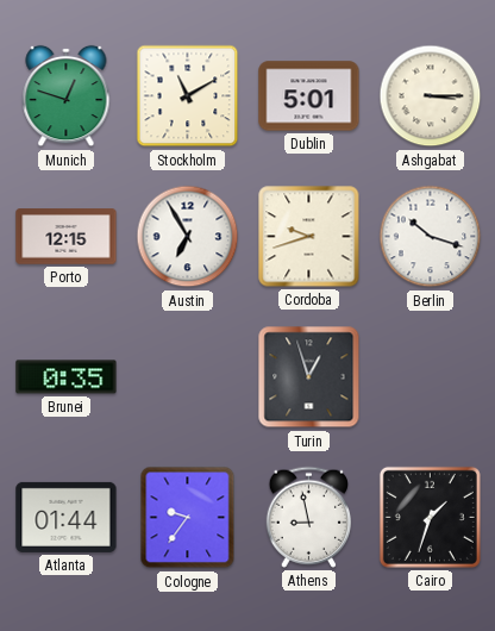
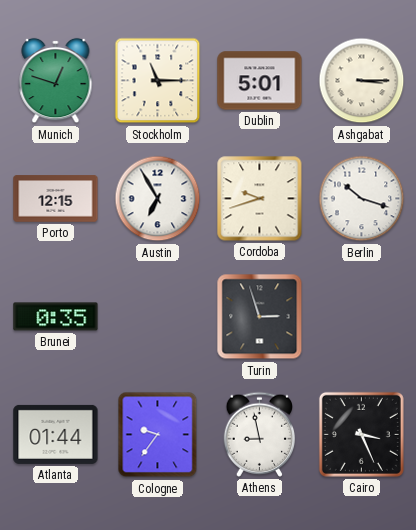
Stockholm: 11:10 -> 11:15
Turin: 12:57 -> 2:57
Cairo: 1:33 -> 3:26
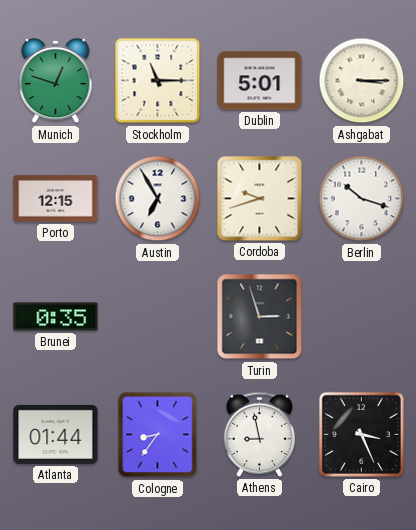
Cologne: 9:36 -> 8:36
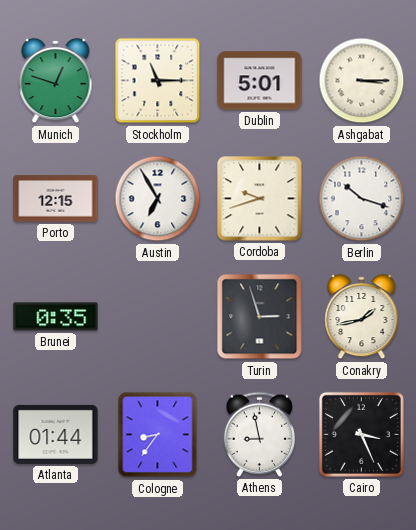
Conakry: none -> 1:43
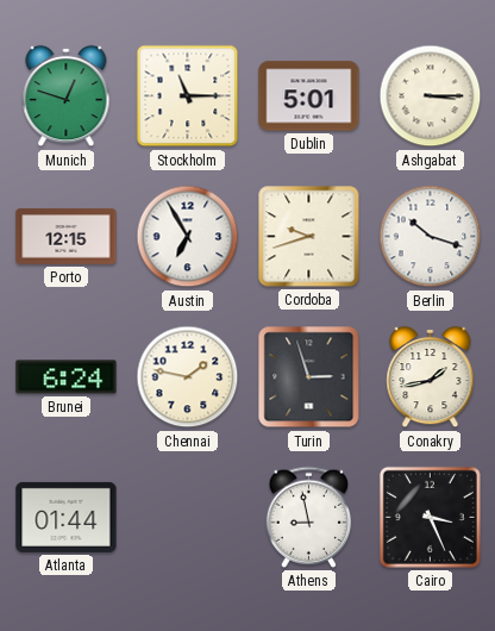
Brunei: 0:35 -> 6:24
Chennai: none -> 1:47
Cologne: 8:36 -> none
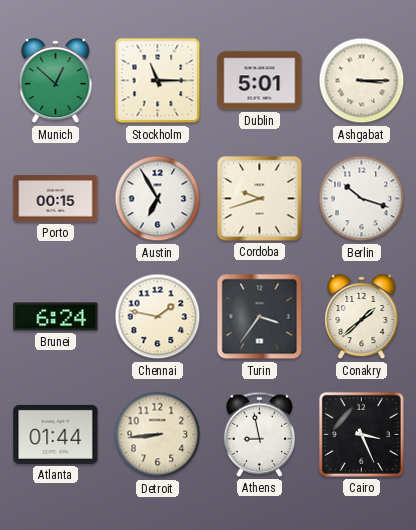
Munich: 12:48 -> 12:52
Porto: 12:15 -> 00:15
Turin: 2:57 -> 3:36
Conakry: 1:43 -> 1:38
Detroit: none -> 8:44
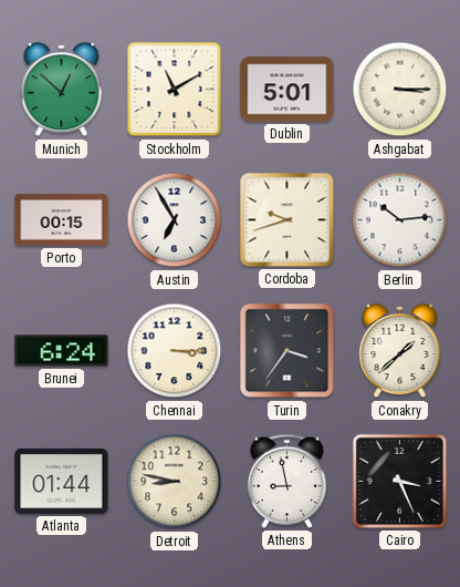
Stockholm: 11:15 -> 11:10
Berlin: 10:18 -> 10:14
Chennai: 1:47 -> 3:15
Detroit: 8:44 -> 8:47
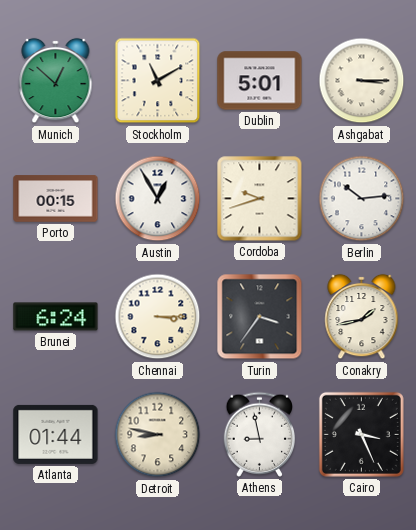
Austin: 6:55 -> 12:55
Conakry: 1:38 -> 1:43
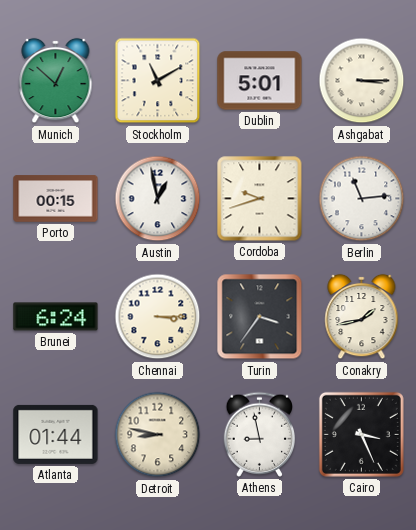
Austin: 12:55 -> 12:58
Berlin: 10:14 -> 11:14
